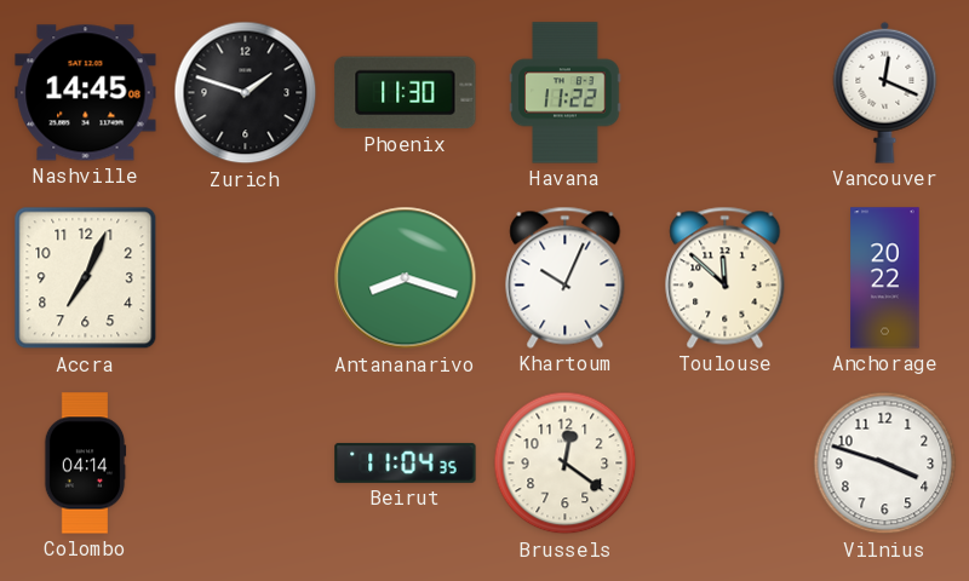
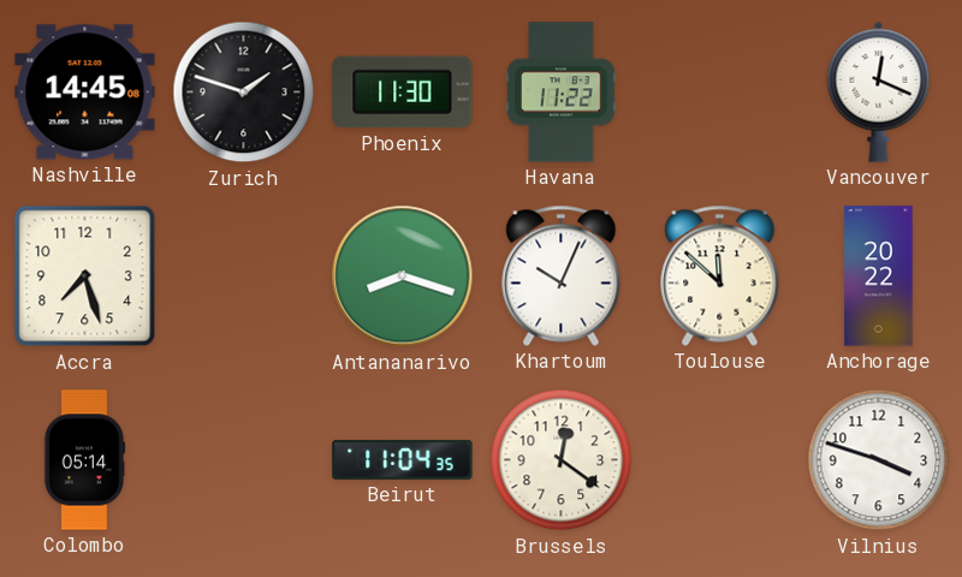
Accra: 7:04 -> 7:27
Colombo: 04:14 -> 05:14
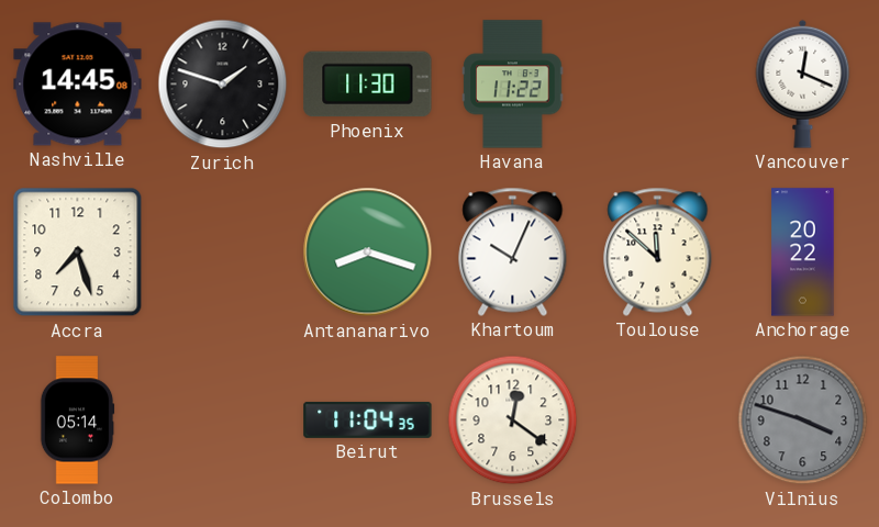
Vilnius dial: white -> grey
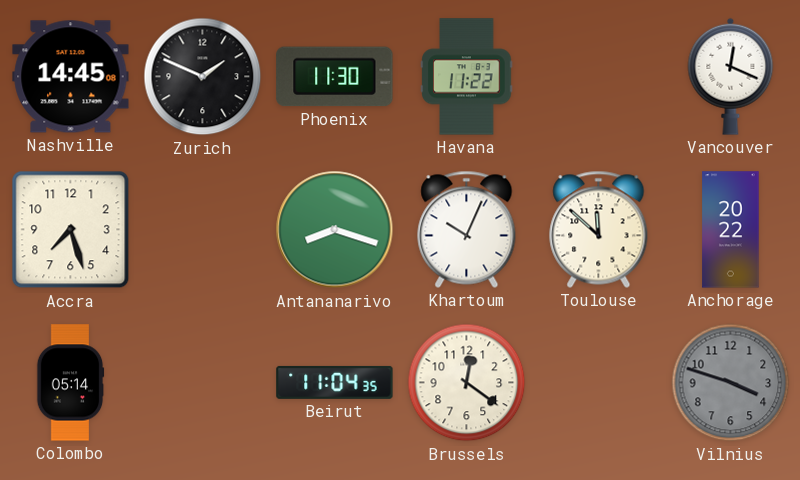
Zurich: 1:48 -> 1:49
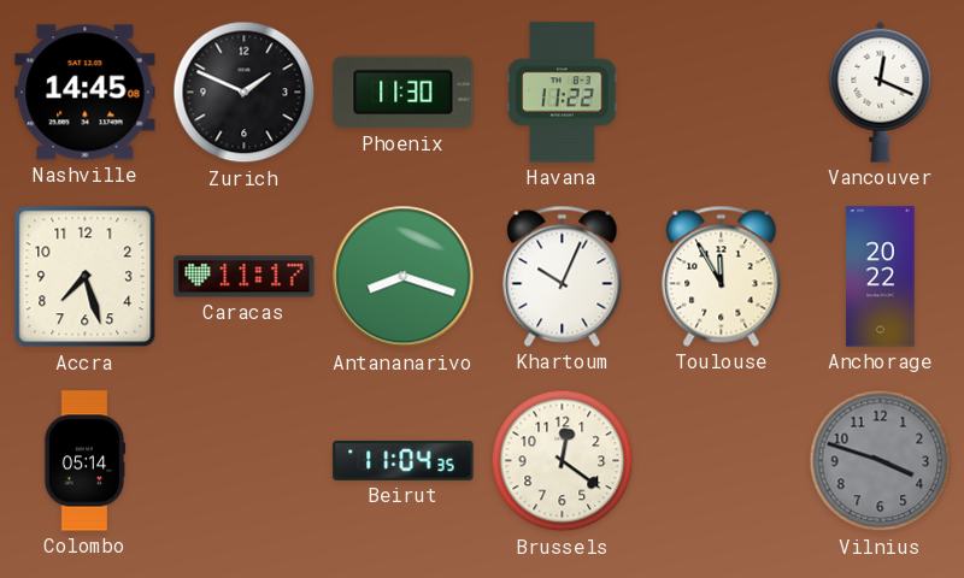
Caracas: none -> 11:17
Toulouse: 11:52 -> 11:55
